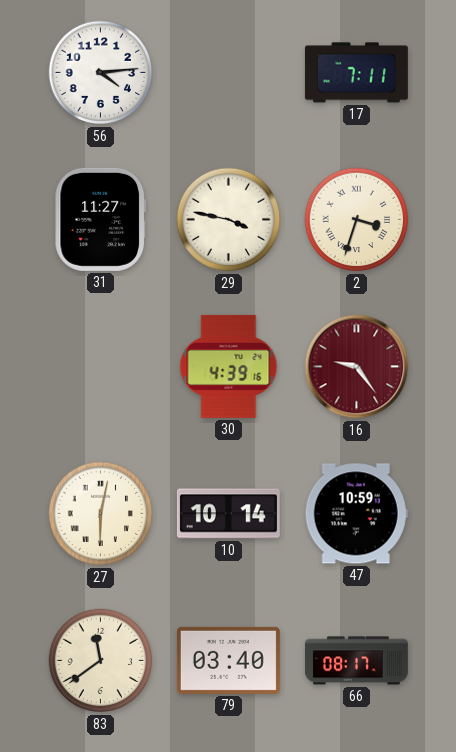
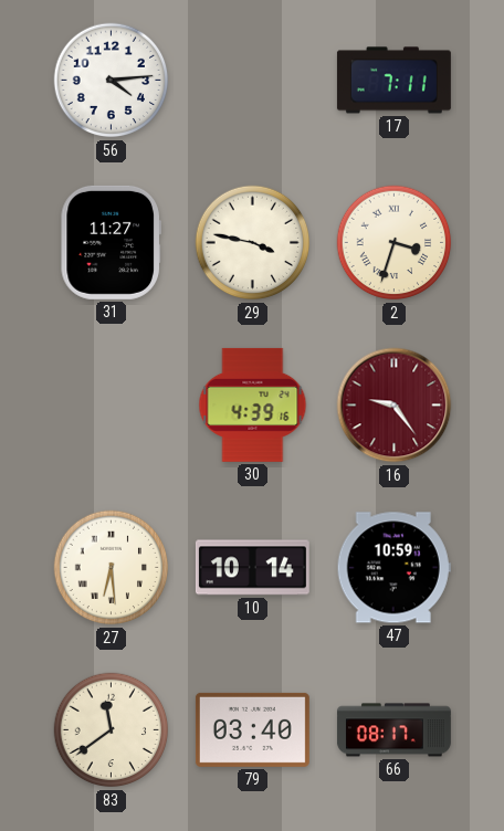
27: 6:02 -> 6:29
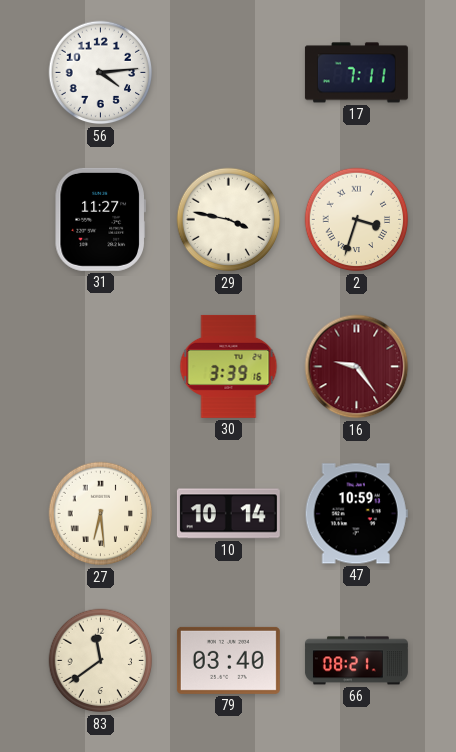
30: 4:39 -> 3:39
66: 08:17 -> 08:21
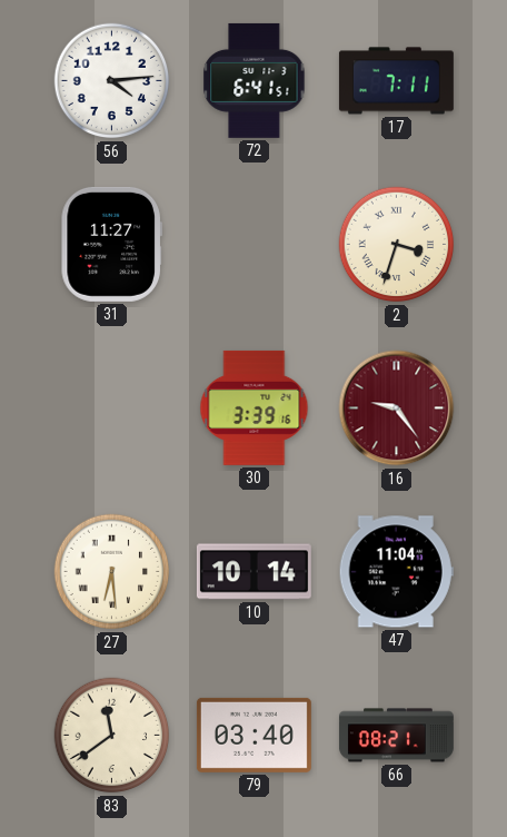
72: none -> 6:41
29: 3:47 -> none
47: 10:59 -> 11:04
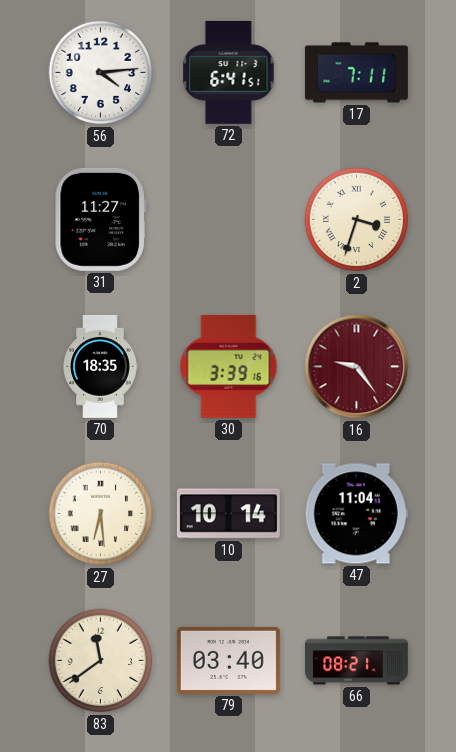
70: none -> 18:35
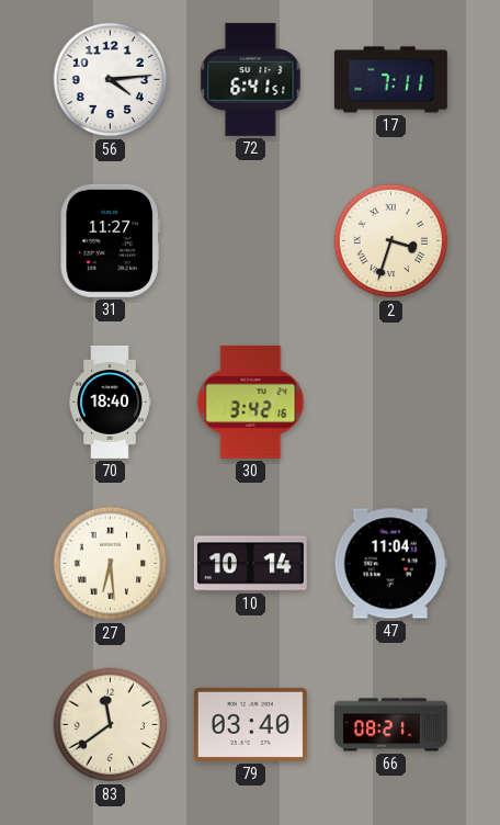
70: 18:35 -> 18:40
30: 3:39 -> 3:42
16: 9:24 -> none
